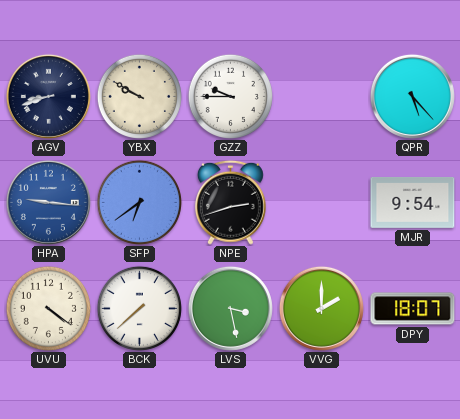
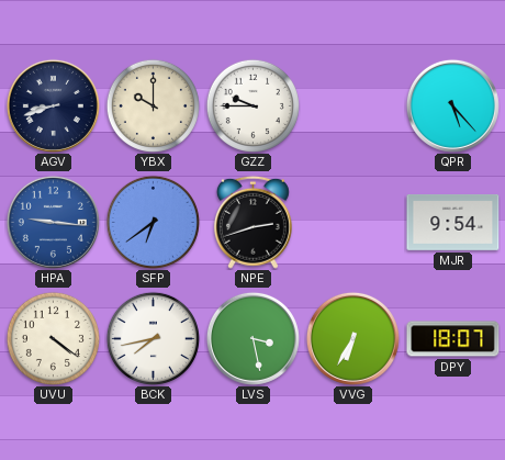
YBX: 9:50 -> 10:00
BCK: 7:38 -> 7:43
VVG: 2:00 -> 6:35
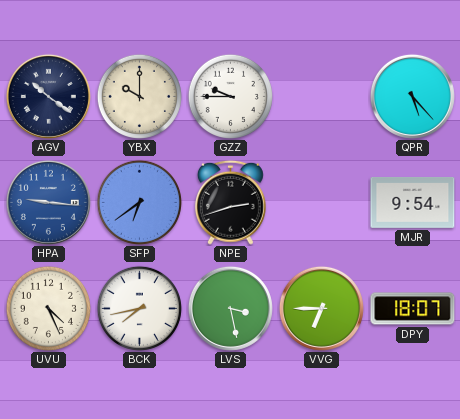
AGV: 8:42 -> 10:21
UVU: 4:21 -> 4:26
VVG: 6:35 -> 6:45
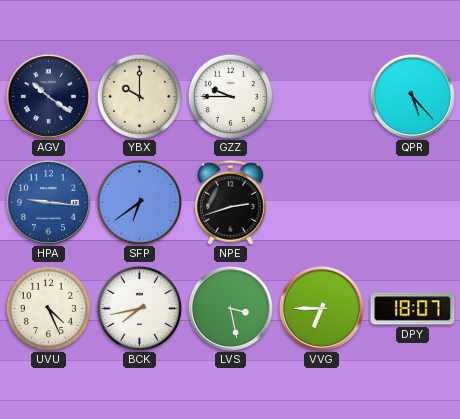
MJR: 9:54 -> none
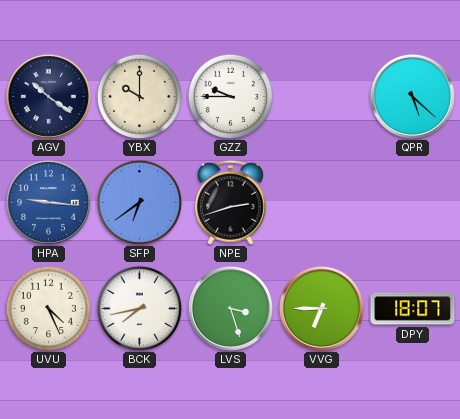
QPR: 5:23 -> 5:22
LVS: 3:28 -> 3:27
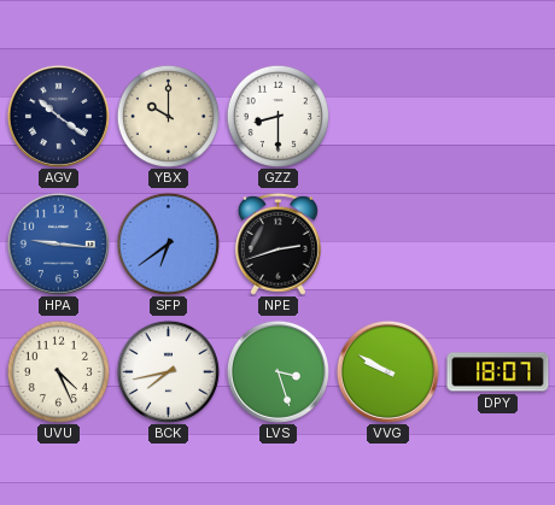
GZZ: 9:45 -> 8:30
QPR: 5:22 -> none
VVG: 6:45 -> 9:50
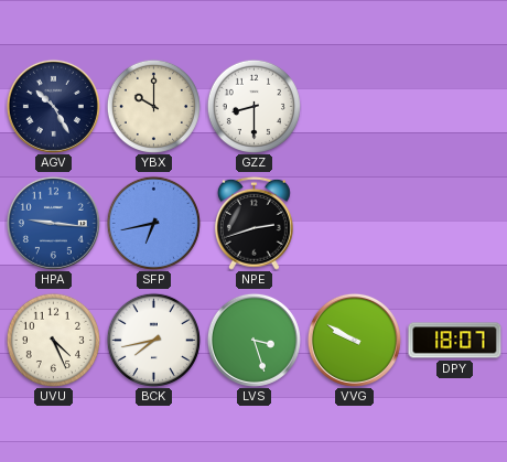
AGV: 10:21 -> 10:25
SFP: 6:39 -> 6:43
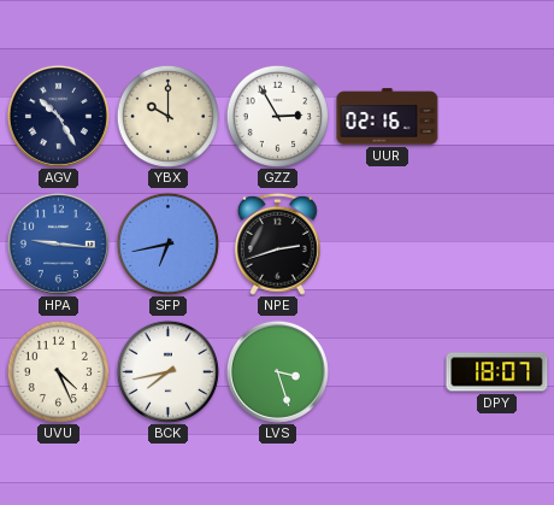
GZZ: 8:30 -> 2:55
UUR: none -> 02:16
VVG: 9:50 -> none
